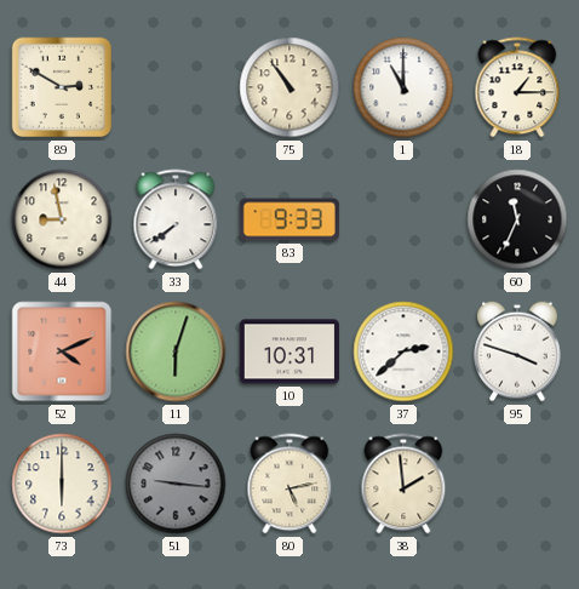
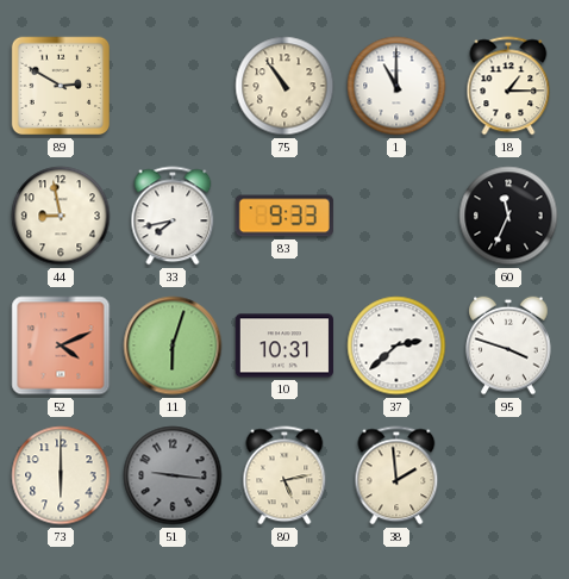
33: 7:39 -> 7:43
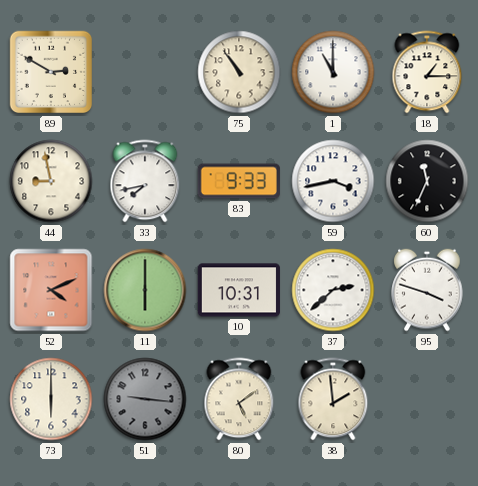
59: none -> 3:43
11: 6:03 -> 6:00
80: 5:13 -> 5:09
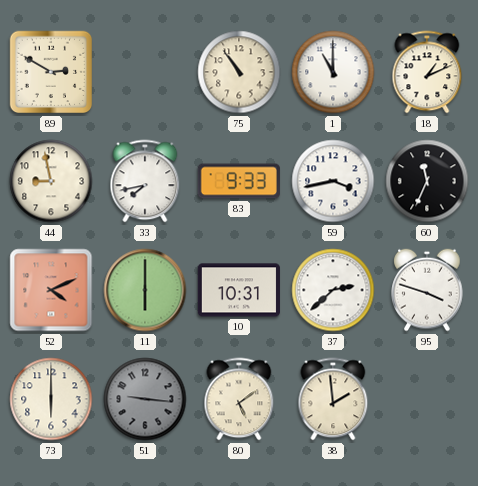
18: 1:15 -> 1:11
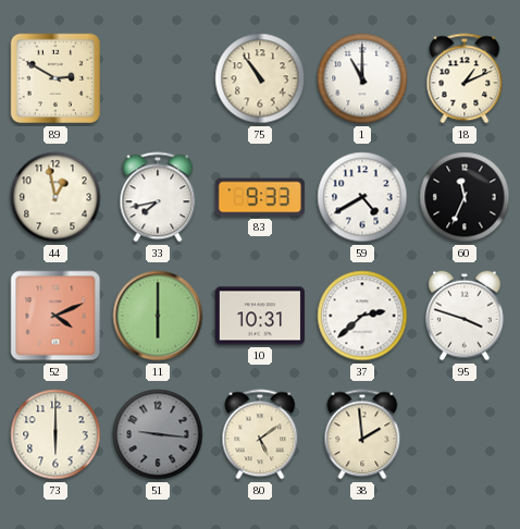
44: 8:58 -> 12:58
59: 3:43 -> 4:40
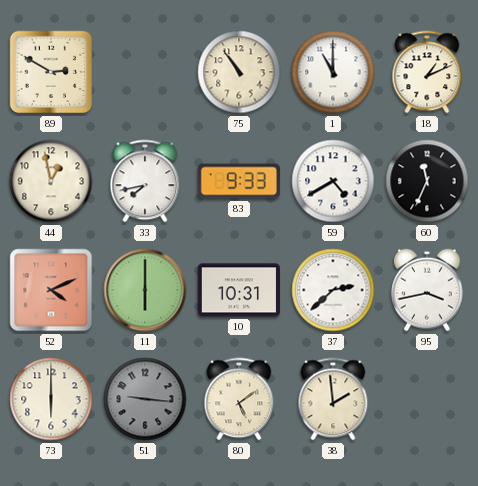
95: 3:48 -> 3:43
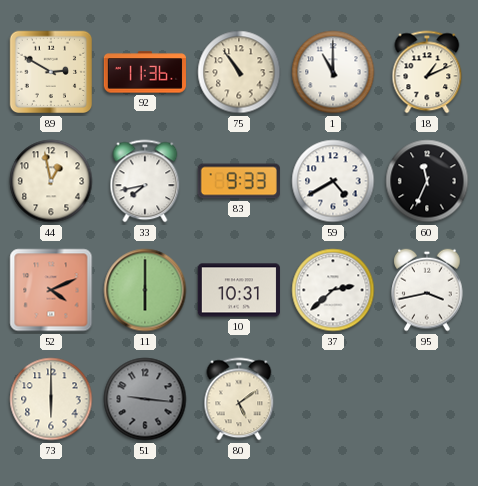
92: none -> 11:36
38: 1:59 -> none
